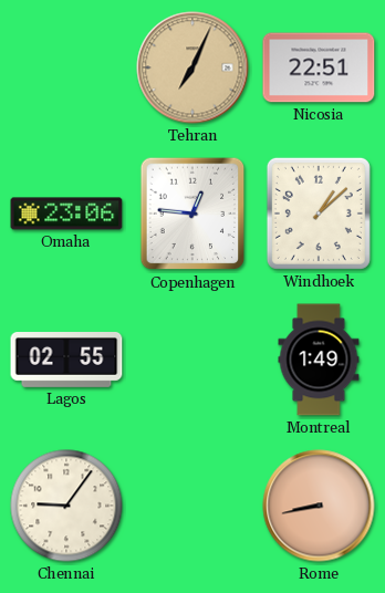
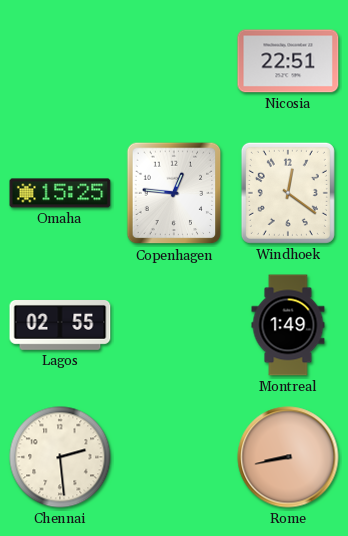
Tehran: 7:04 -> none
Omaha: 23:06 -> 15:25
Windhoek: 1:08 -> 12:21
Chennai: 9:06 -> 2:29
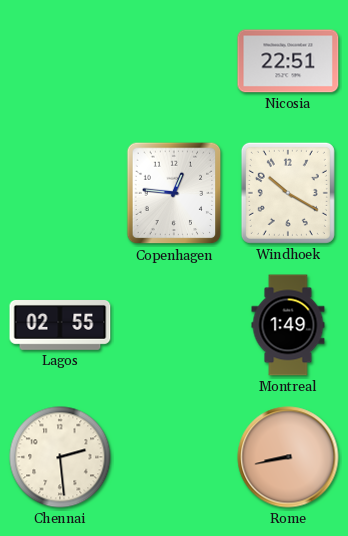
Omaha: 15:25 -> none
Windhoek: 12:21 -> 10:20
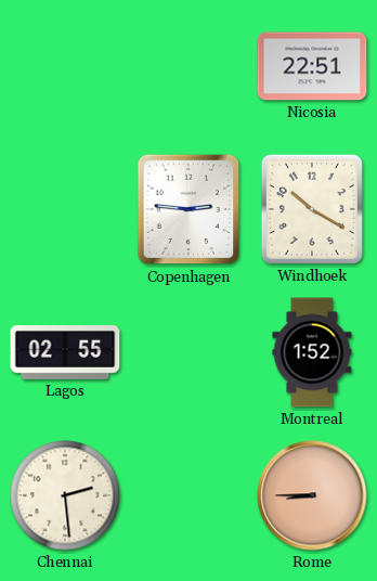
Copenhagen: 12:46 -> 2:46
Montreal: 1:49 -> 1:52
Rome: 8:43 -> 8:45
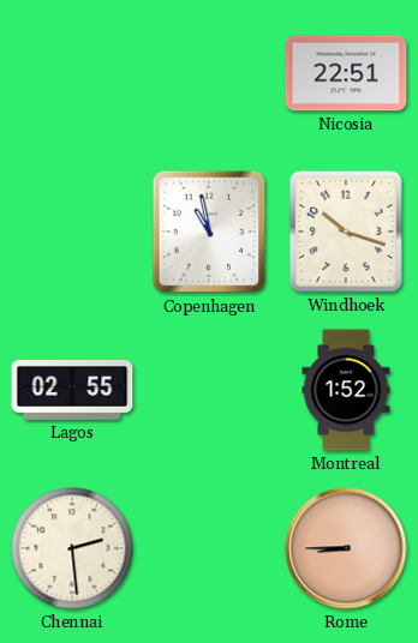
Copenhagen: 2:46 -> 10:58
Windhoek: 10:20 -> 10:18
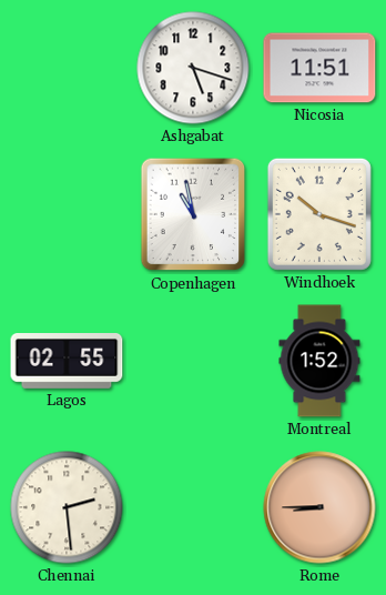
Ashgabat: none -> 5:18
Nicosia: 22:51 -> 11:51
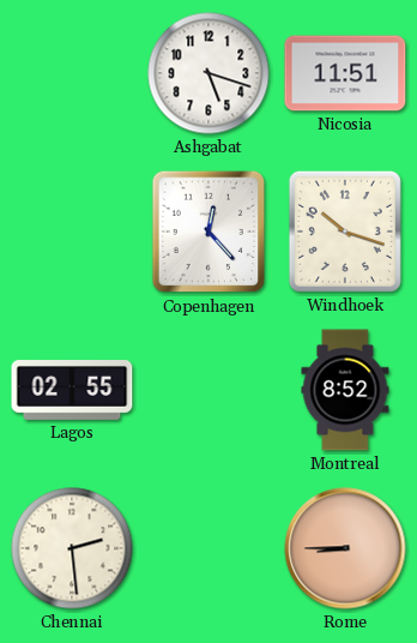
Copenhagen: 10:58 -> 12:23
Montreal: 1:52 -> 8:52
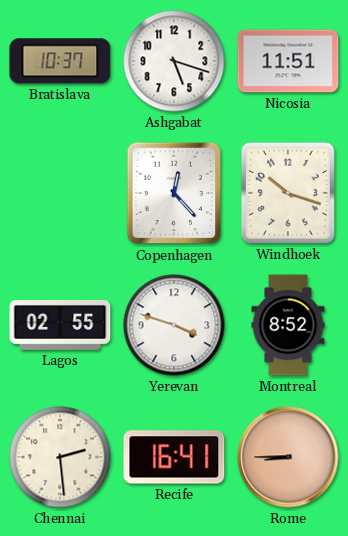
Bratislava: none -> 10:37
Yerevan: none -> 3:48
Recife: none -> 16:41
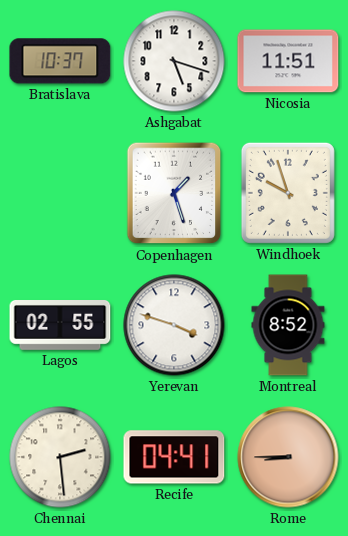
Copenhagen: 12:23 -> 1:27
Windhoek: 10:18 -> 9:57
Recife: 16:41 -> 04:41
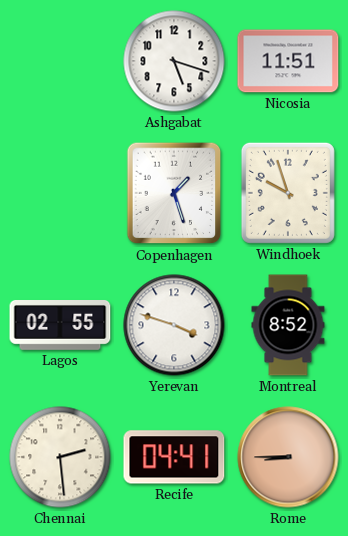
Bratislava: 10:37 -> none
